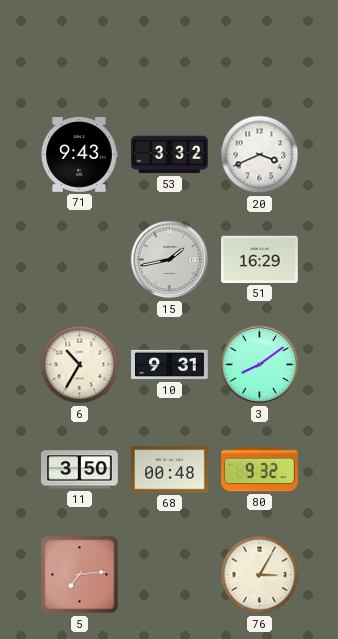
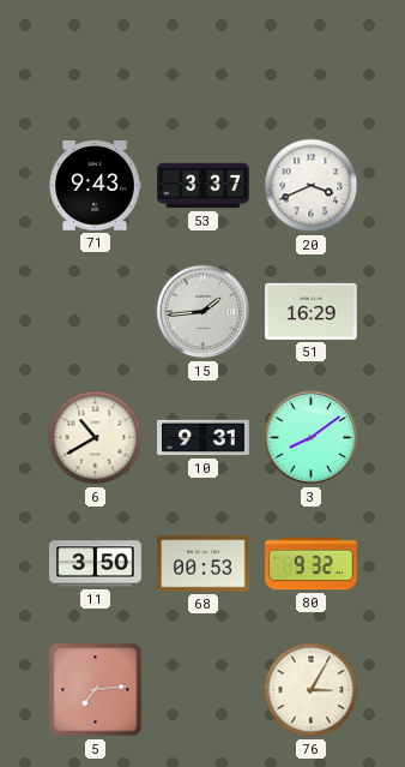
53: 3:32 -> 3:37
15: 1:43 -> 1:44
6: 10:35 -> 10:40
68: 00:48 -> 00:53
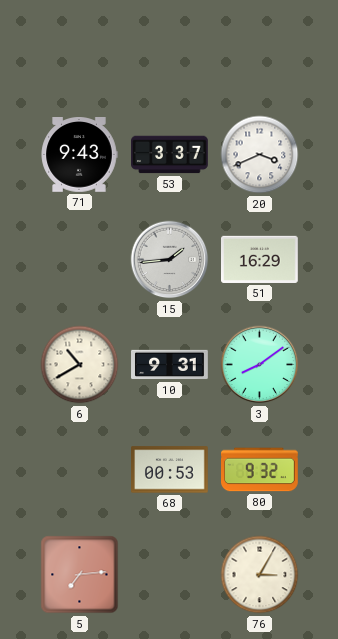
11: 3:50 -> none
